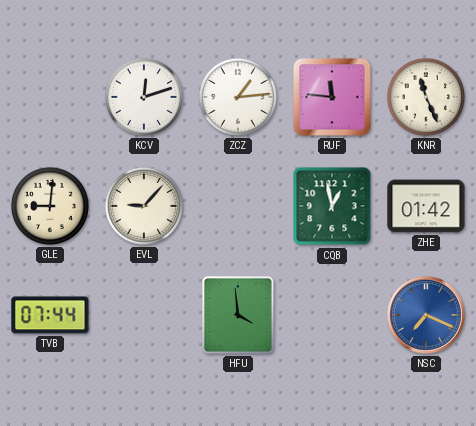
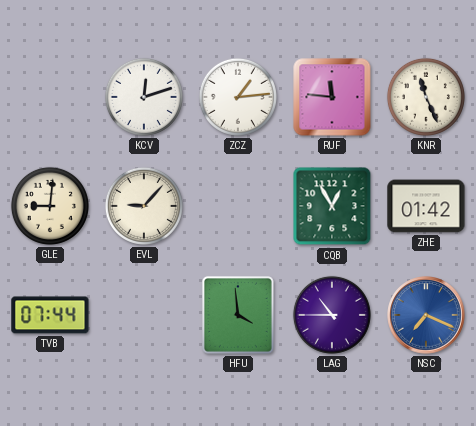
CQB: 12:58 -> 12:55
LAG: none -> 10:45
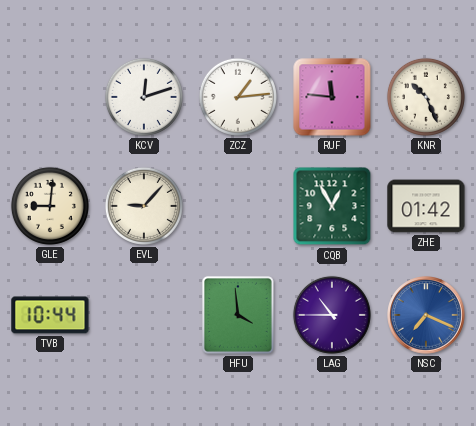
KNR: 11:26 -> 10:26
TVB: 07:44 -> 10:44
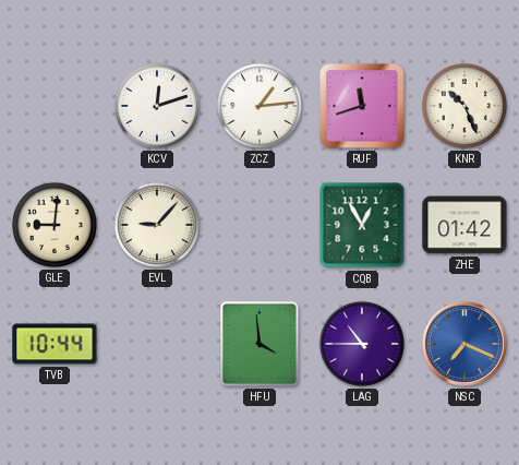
RUF: 11:46 -> 11:42
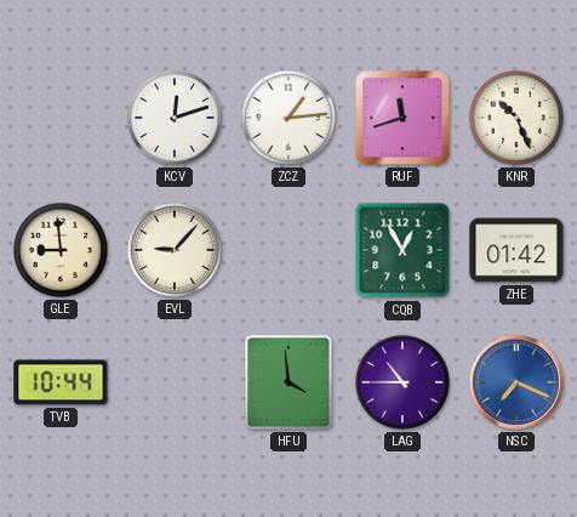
GLE: 9:01 -> 8:59
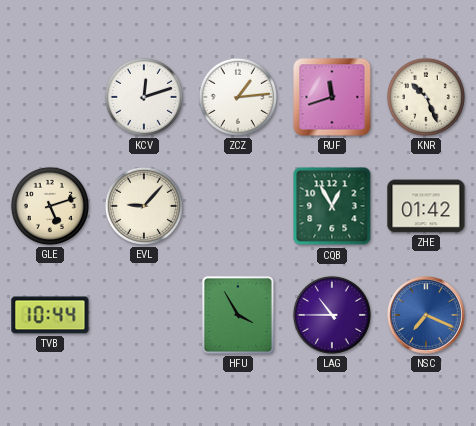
GLE: 8:59 -> 5:12
HFU: 3:59 -> 3:55
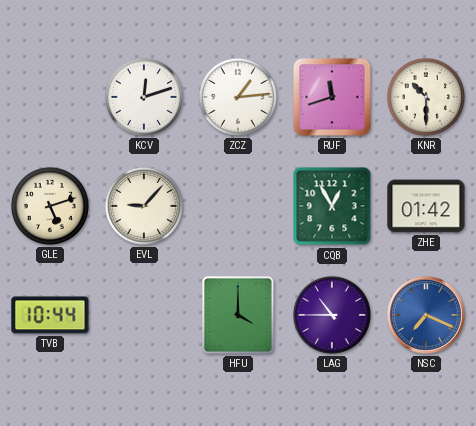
KNR: 10:26 -> 10:30
HFU: 3:55 -> 4:00
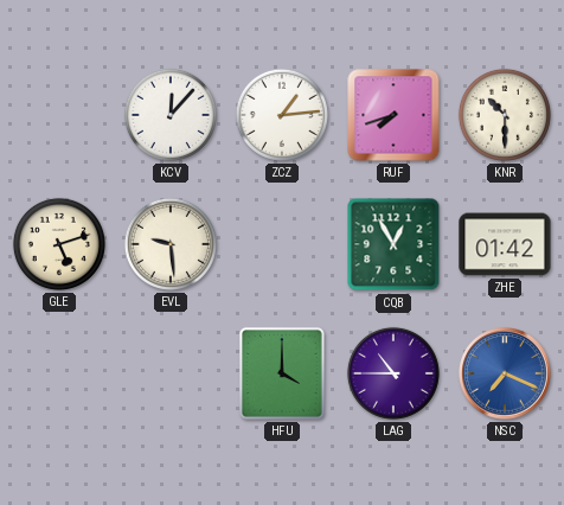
KCV: 12:12 -> 12:07
RUF: 11:42 -> 7:42
EVL: 9:07 -> 9:29
TVB: 10:44 -> none
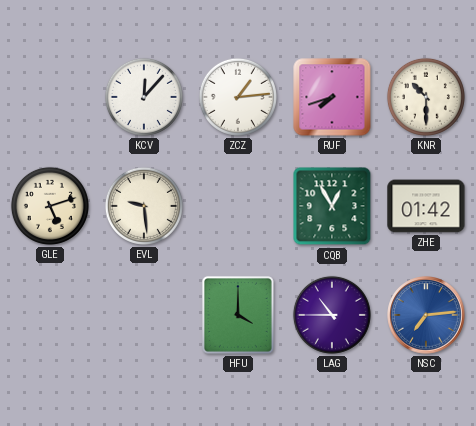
NSC: 7:19 -> 7:14
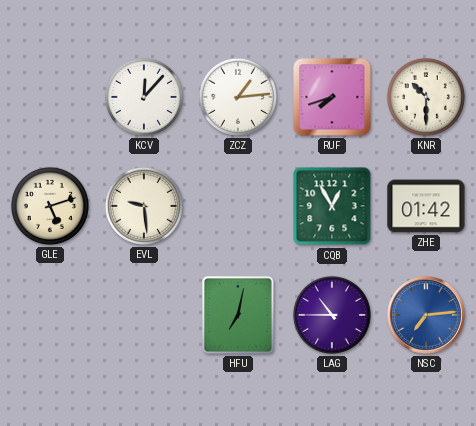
HFU: 4:00 -> 7:02
